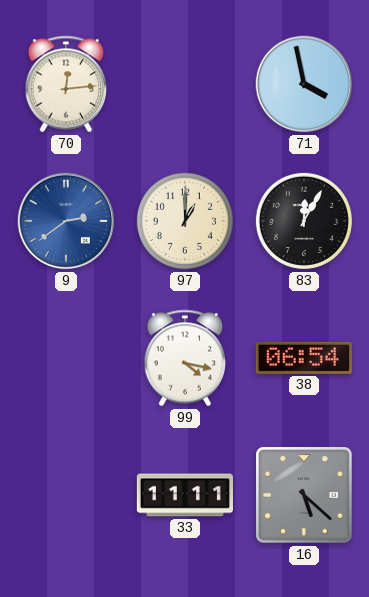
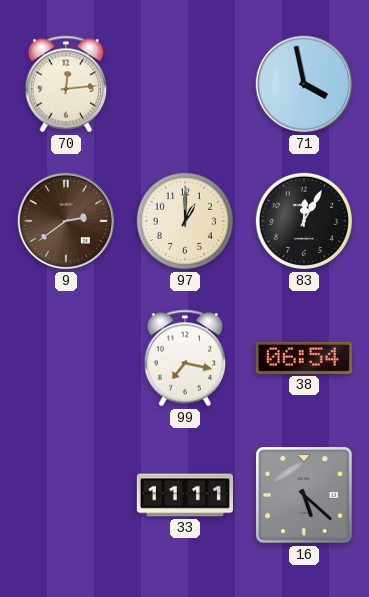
9 dial: blue -> brown
99: 4:17 -> 7:17
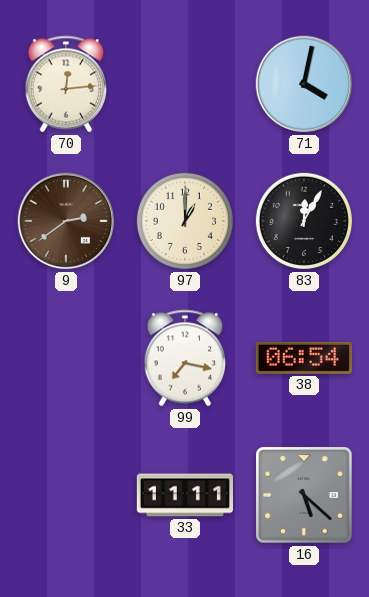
71: 3:58 -> 4:02
